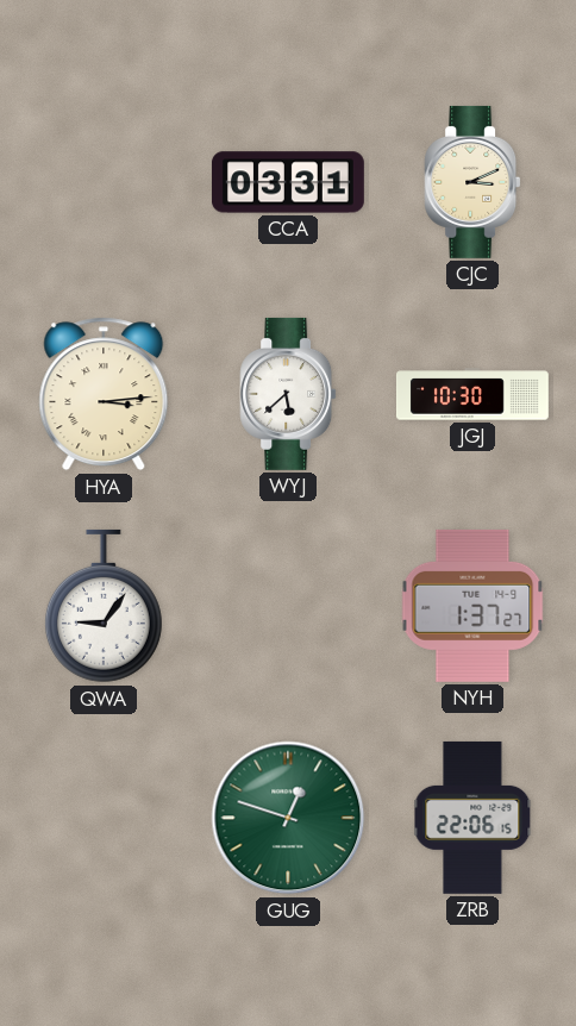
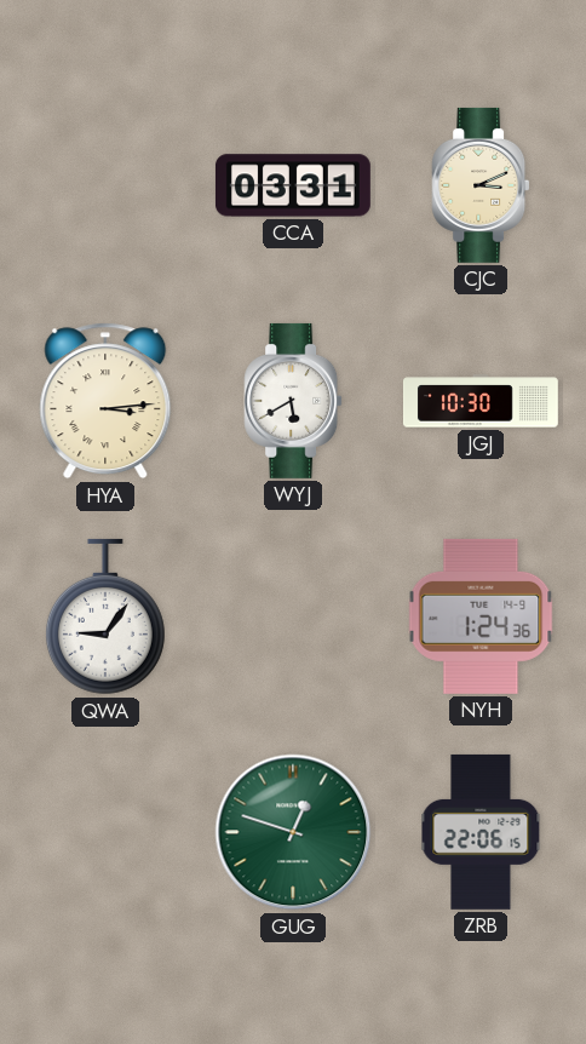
WYJ: 5:38 -> 5:40
NYH: 1:37 -> 1:24
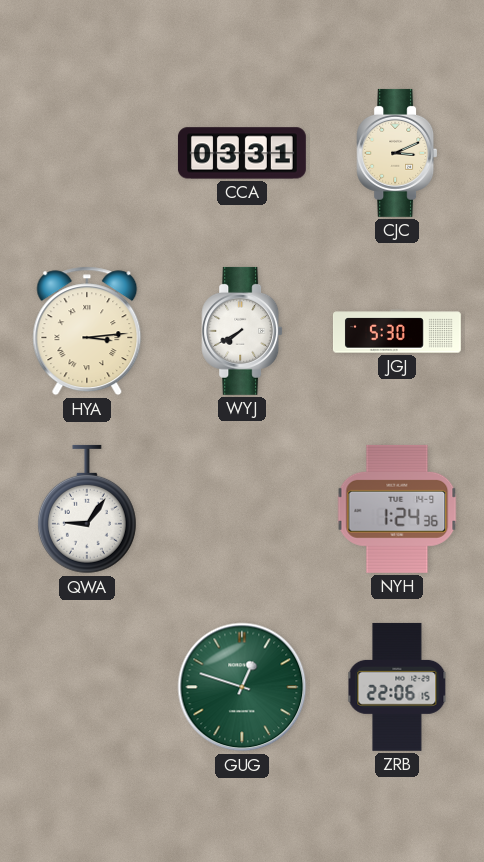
WYJ: 5:40 -> 7:40
JGJ: 10:30 -> 5:30
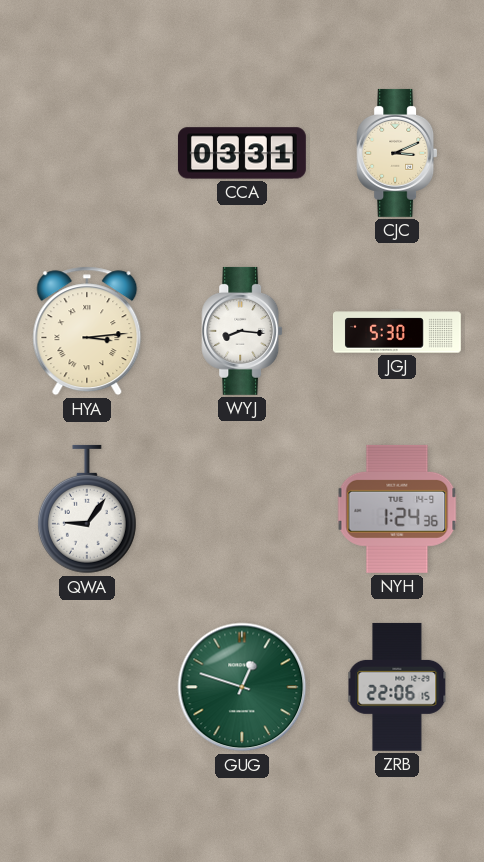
WYJ: 7:40 -> 8:16
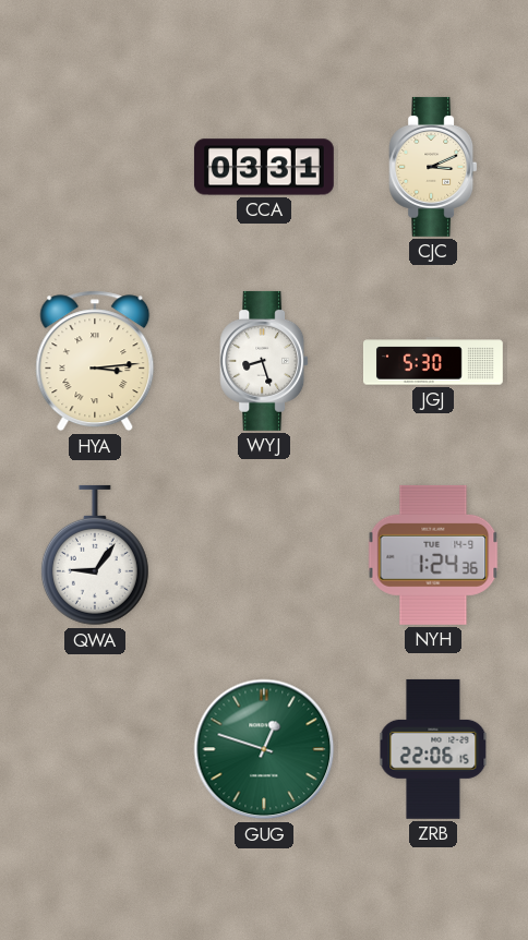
WYJ: 8:16 -> 8:27
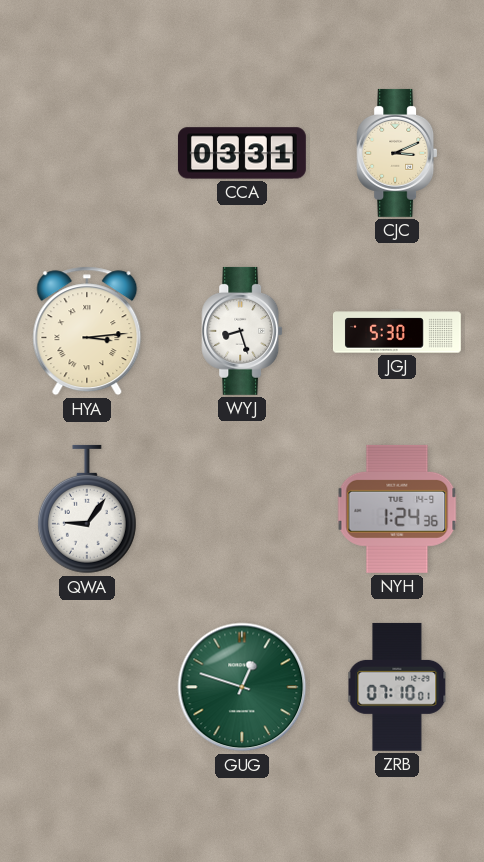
ZRB: 22:06 -> 07:10
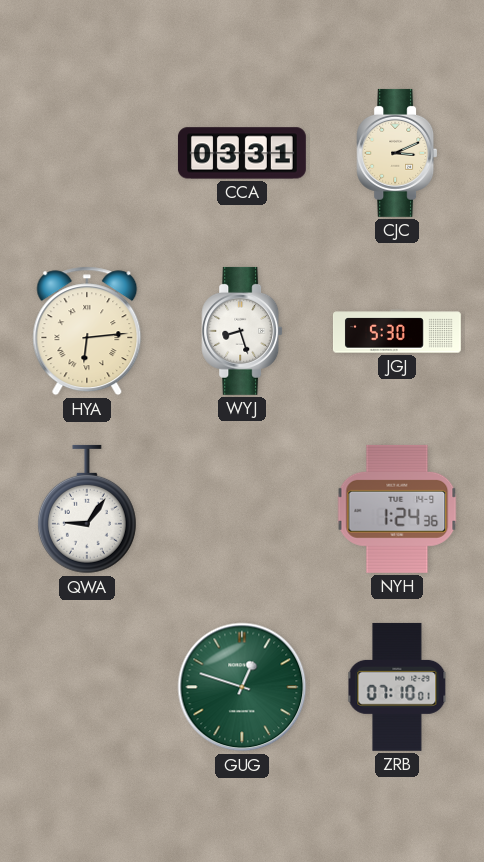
HYA: 3:14 -> 6:14
